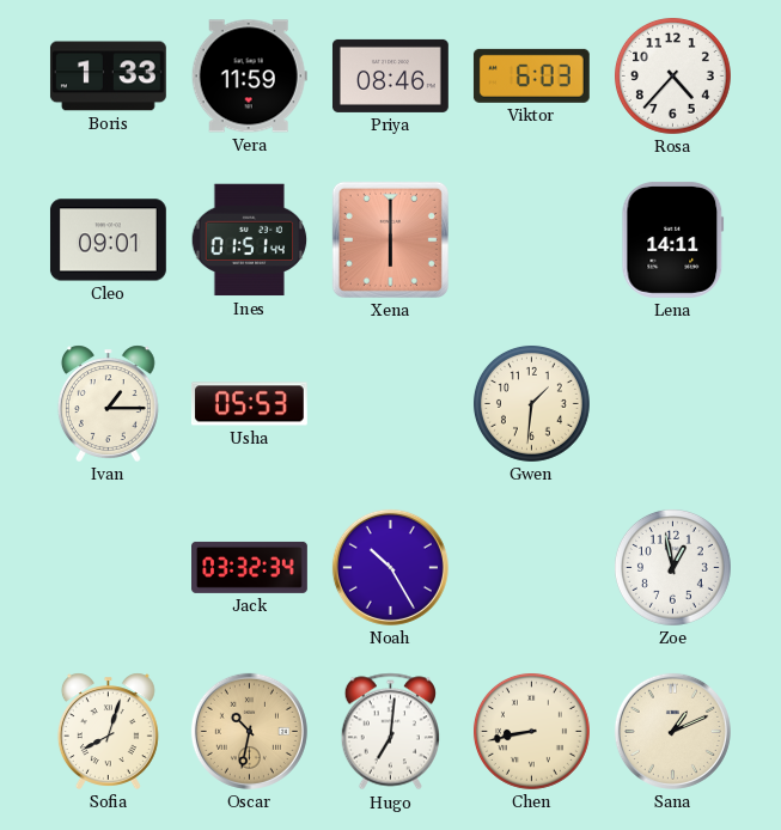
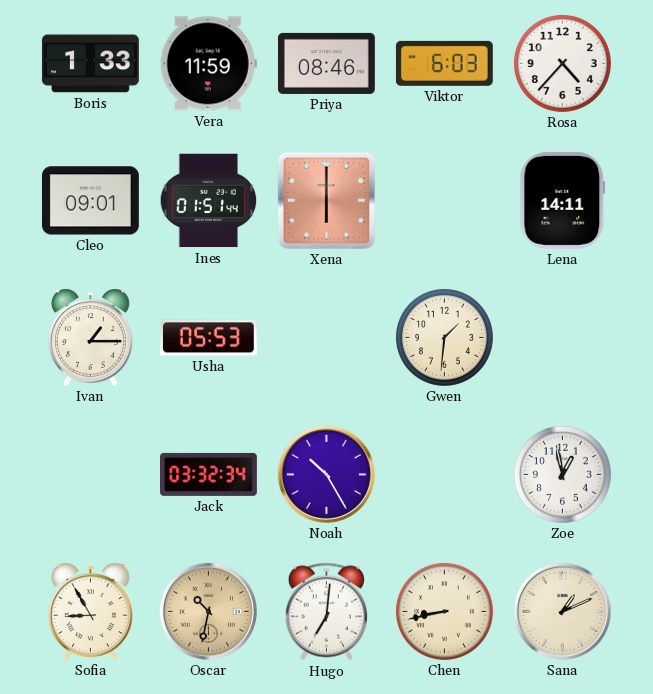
Sofia: 8:03 -> 8:55
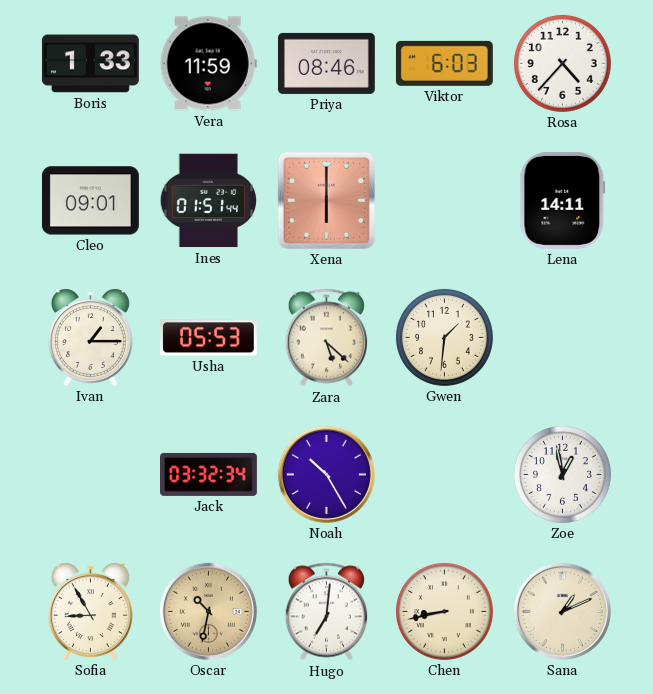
Zara: none -> 5:22
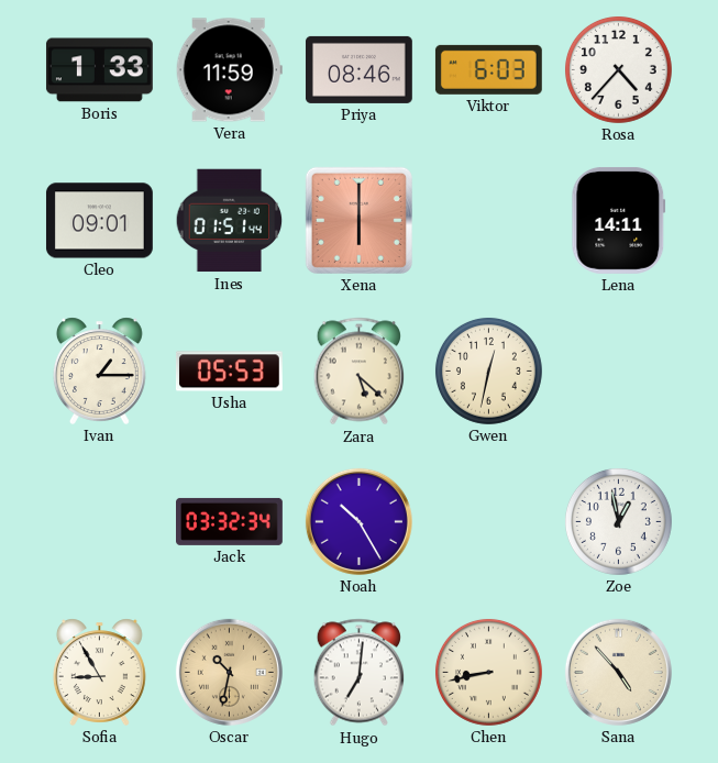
Gwen: 1:31 -> 12:32
Sana: 1:11 -> 4:53
